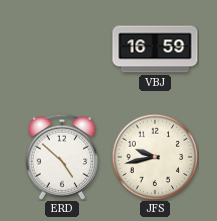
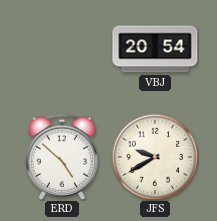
VBJ: 16:59 -> 20:54
JFS: 9:43 -> 9:40
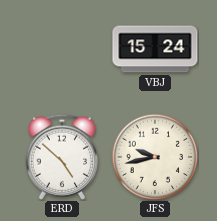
VBJ: 20:54 -> 15:24
JFS: 9:40 -> 9:43
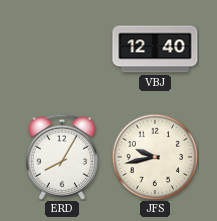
VBJ: 15:24 -> 12:40
ERD: 4:52 -> 8:05
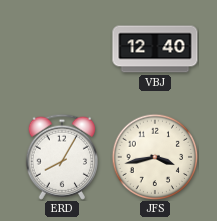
JFS: 9:43 -> 3:43
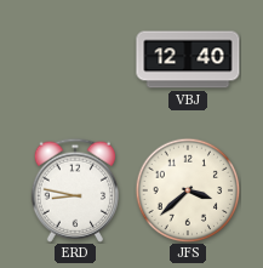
ERD: 8:05 -> 8:47
JFS: 3:43 -> 3:38
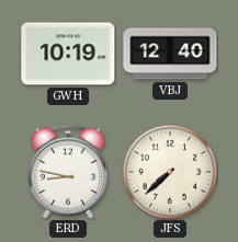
GWH: none -> 10:19
JFS: 3:38 -> 7:38
